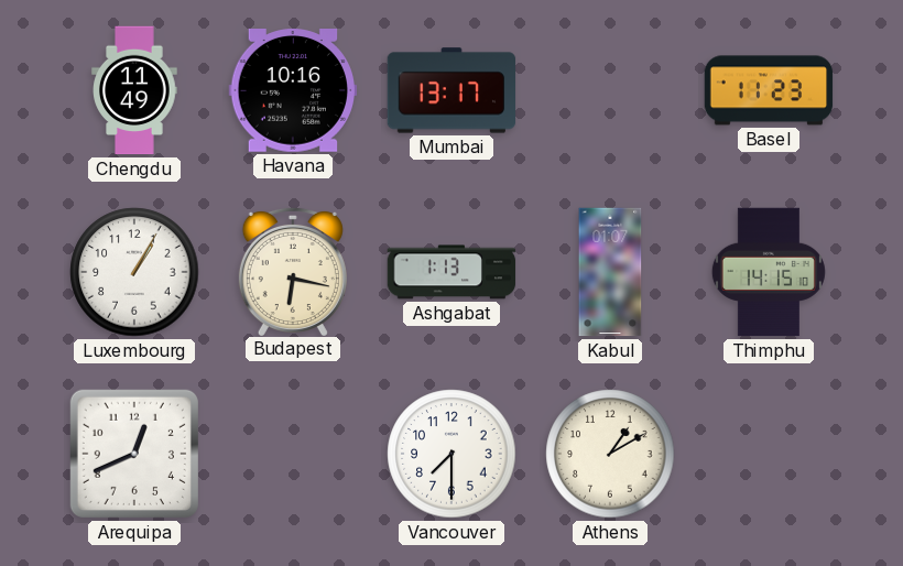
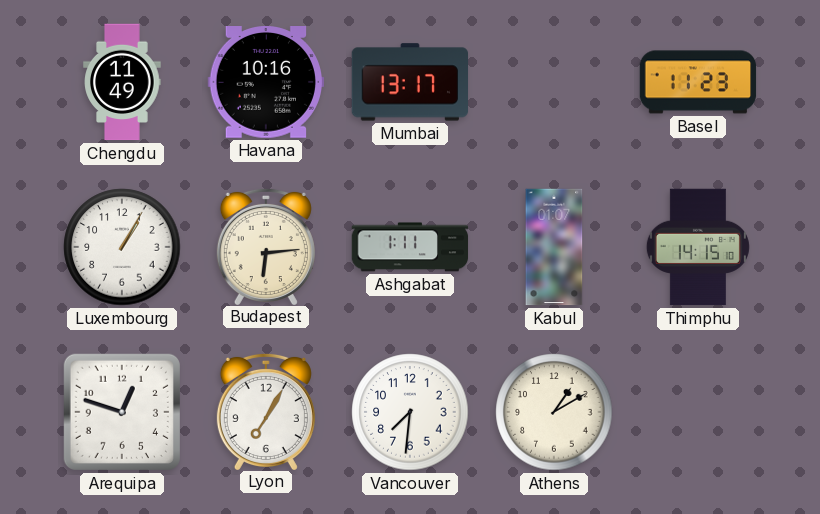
Budapest: 6:17 -> 6:14
Ashgabat: 1:13 -> 1:11
Arequipa: 12:41 -> 12:48
Lyon: none -> 7:05
Vancouver: 7:30 -> 7:31
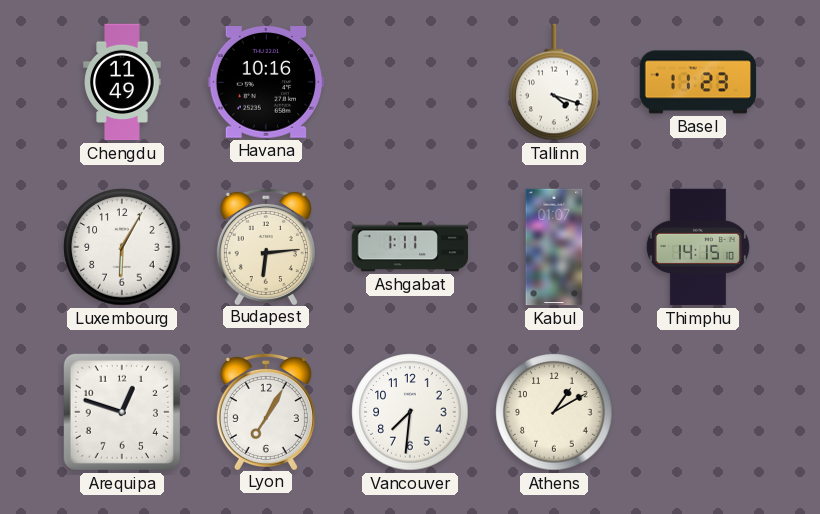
Mumbai: 13:17 -> none
Tallinn: none -> 4:18
Luxembourg: 1:05 -> 6:05
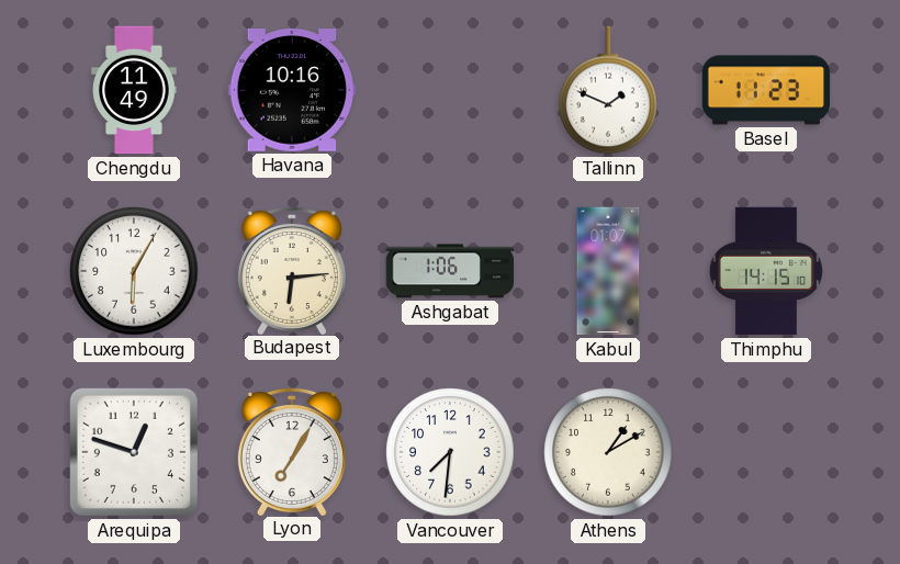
Tallinn: 4:18 -> 1:49
Ashgabat: 1:11 -> 1:06
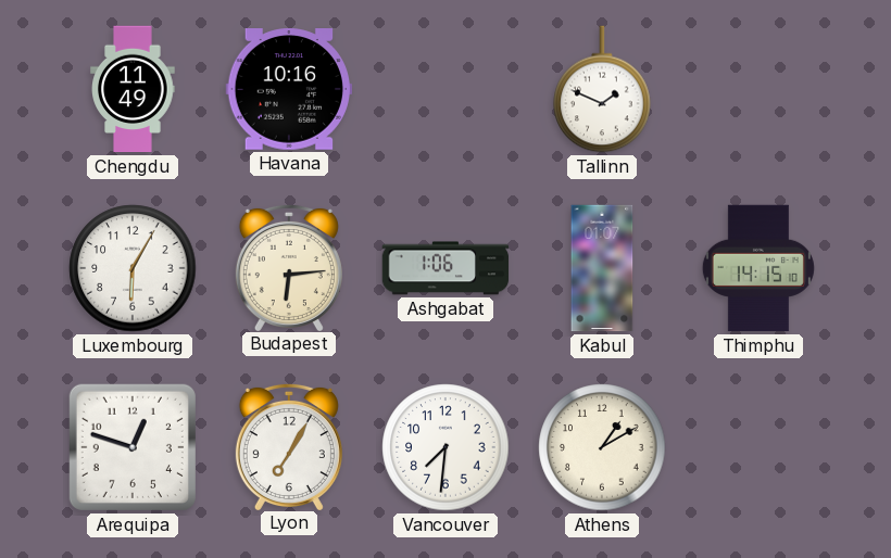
Basel: 11:23 -> none
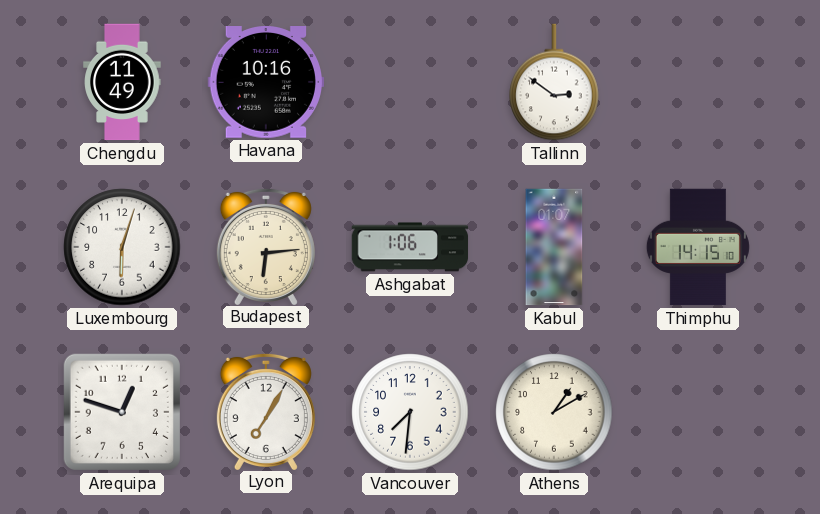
Tallinn: 1:49 -> 2:51
Luxembourg: 6:05 -> 6:03
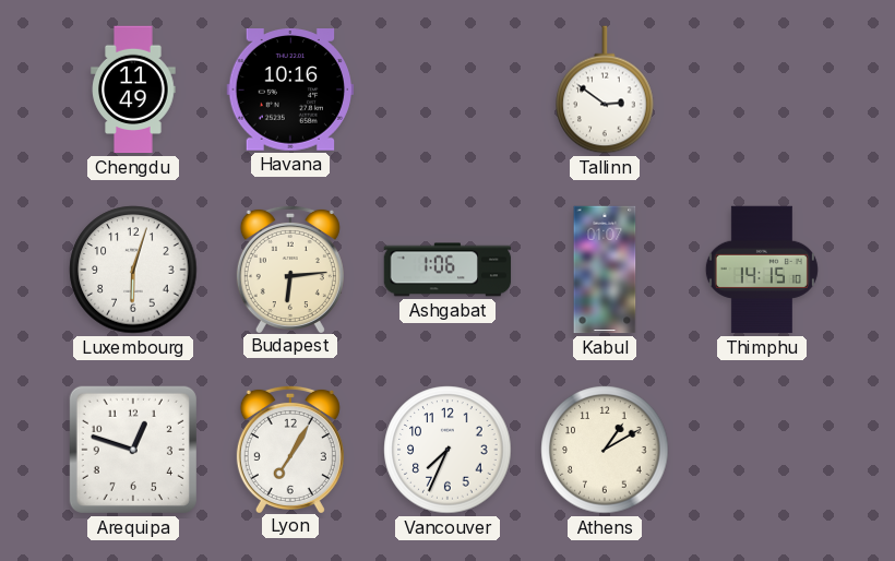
Vancouver: 7:31 -> 7:34
